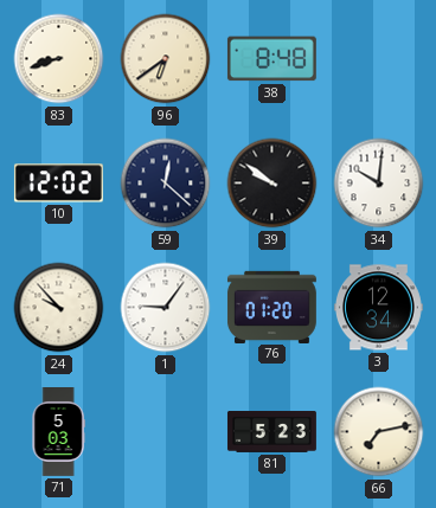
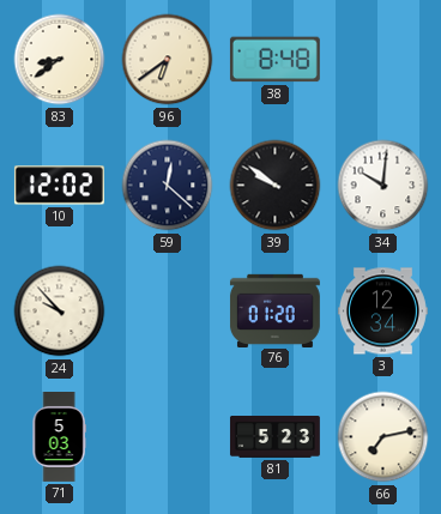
83: 8:42 -> 8:39
1: 9:06 -> none
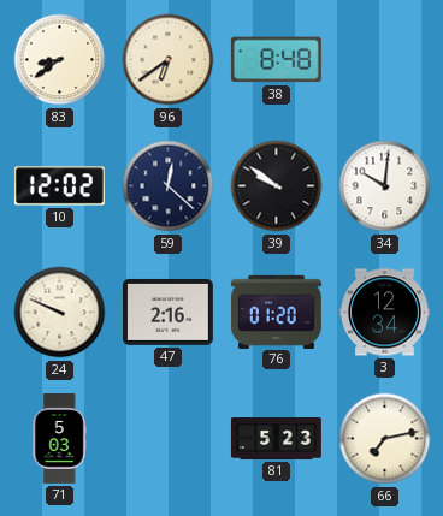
24: 9:53 -> 9:49
47: none -> 2:16
